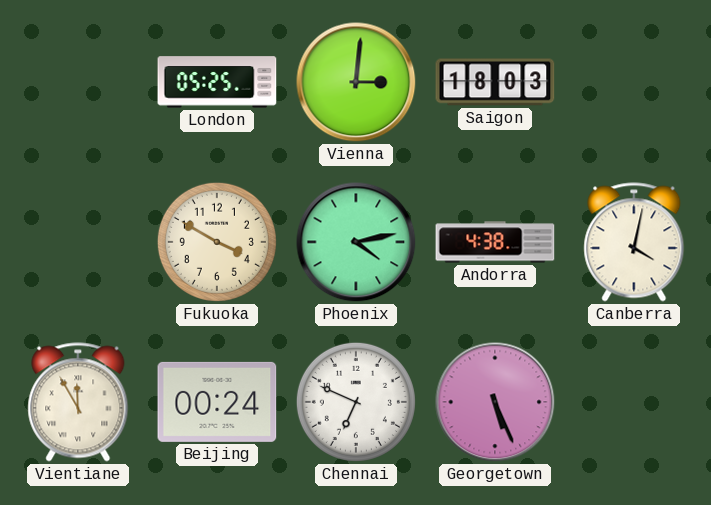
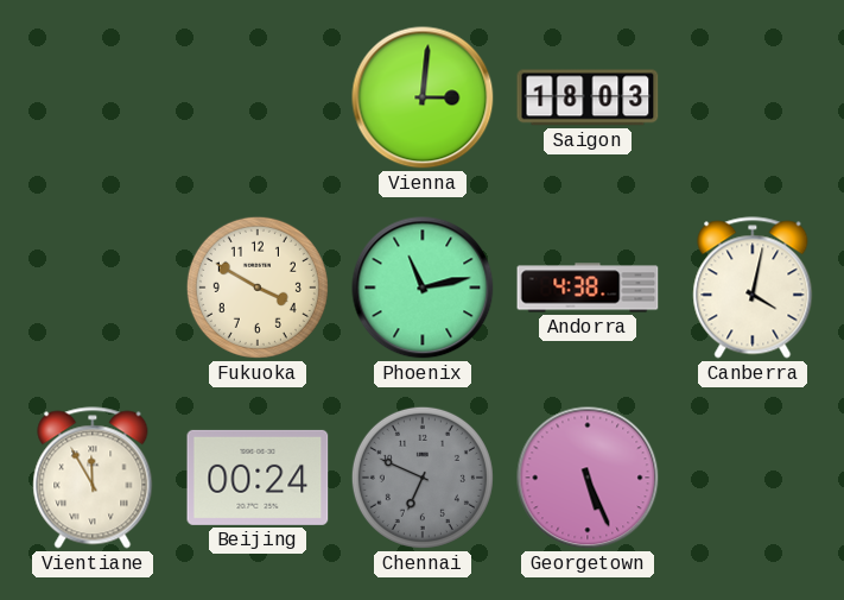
London: 05:25 -> none
Phoenix: 4:13 -> 11:13
Chennai dial: white -> grey
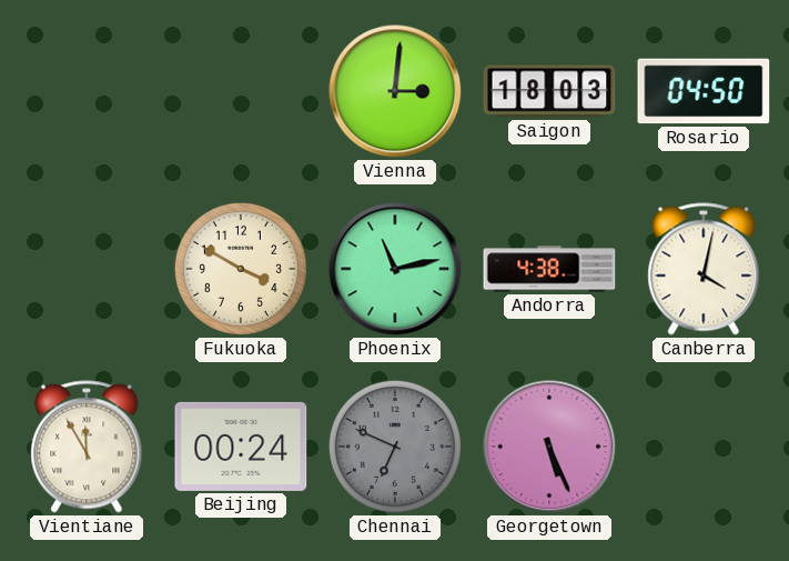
Rosario: none -> 04:50
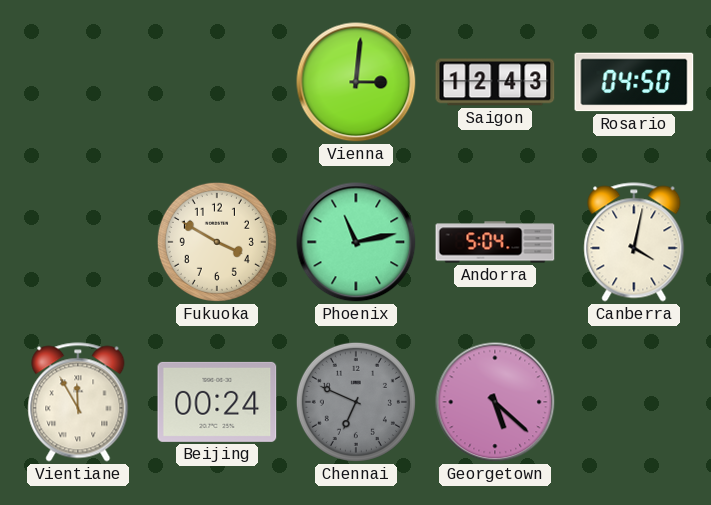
Saigon: 18:03 -> 12:43
Andorra: 4:38 -> 5:04
Georgetown: 5:26 -> 5:22
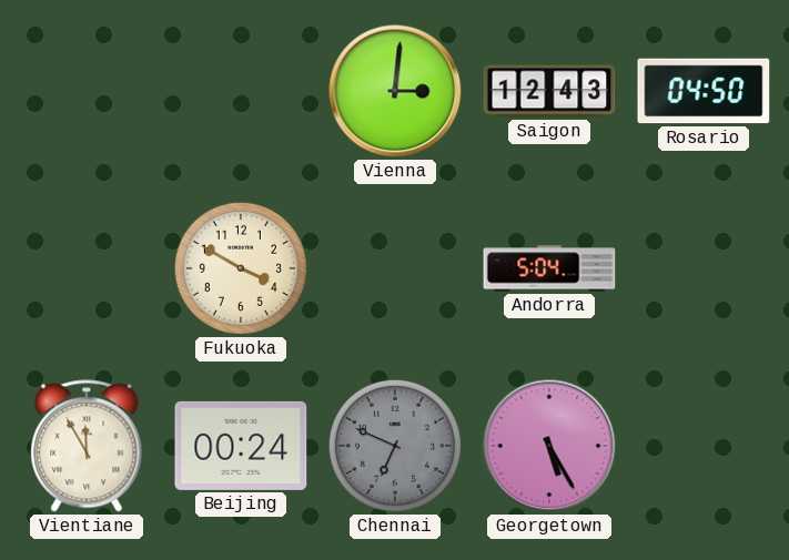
Phoenix: 11:13 -> none
Canberra: 4:02 -> none
Georgetown: 5:22 -> 5:25
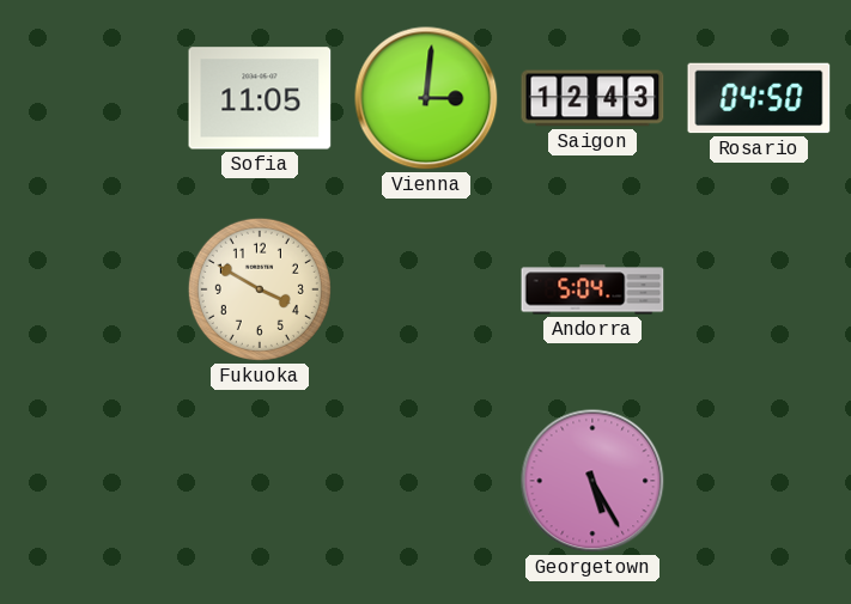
Sofia: none -> 11:05
Vientiane: 11:55 -> none
Beijing: 00:24 -> none
Chennai: 6:49 -> none
